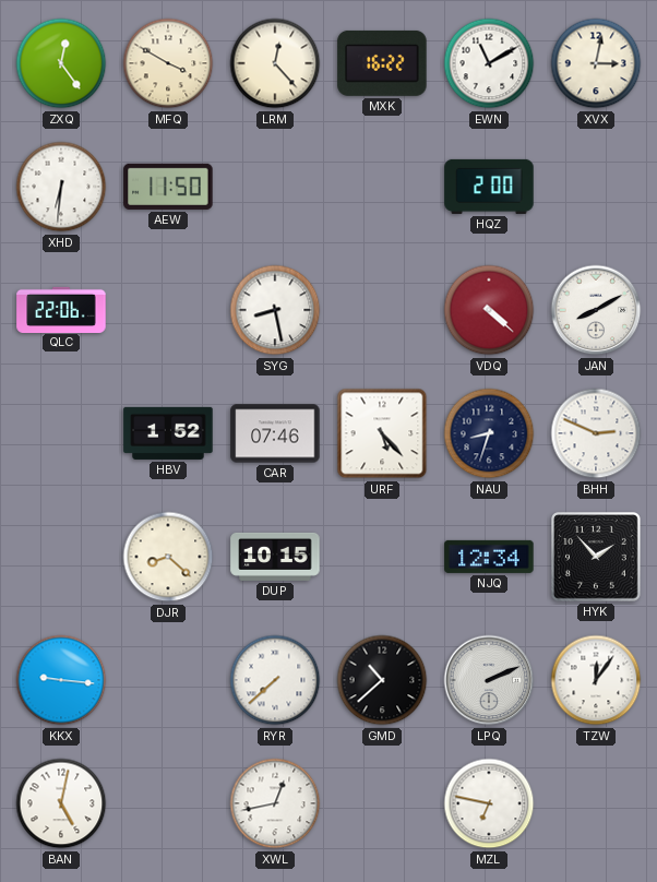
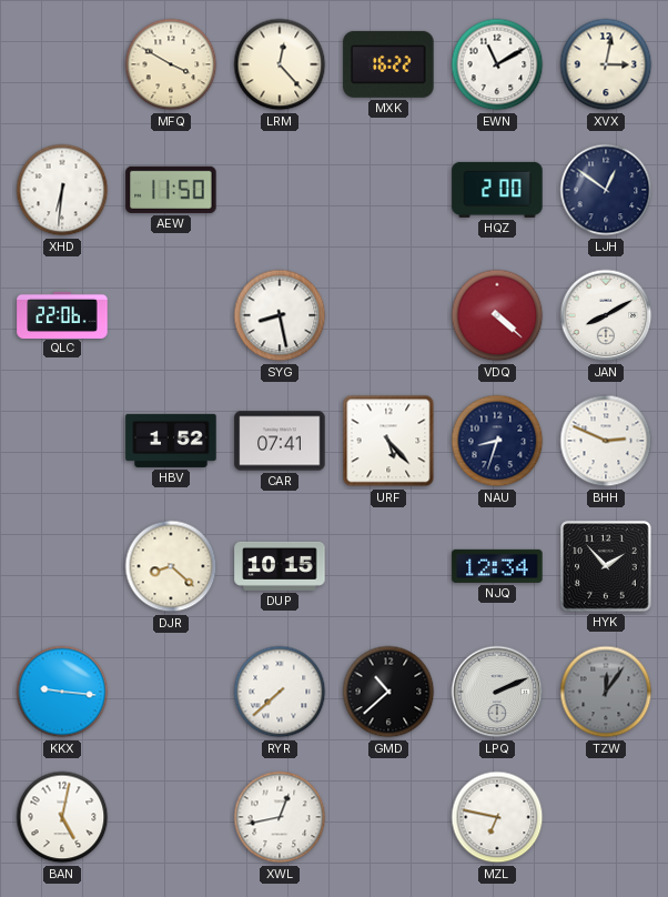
ZXQ: 12:24 -> none
LJH: none -> 12:51
CAR: 07:46 -> 07:41
TZW dial: white -> grey
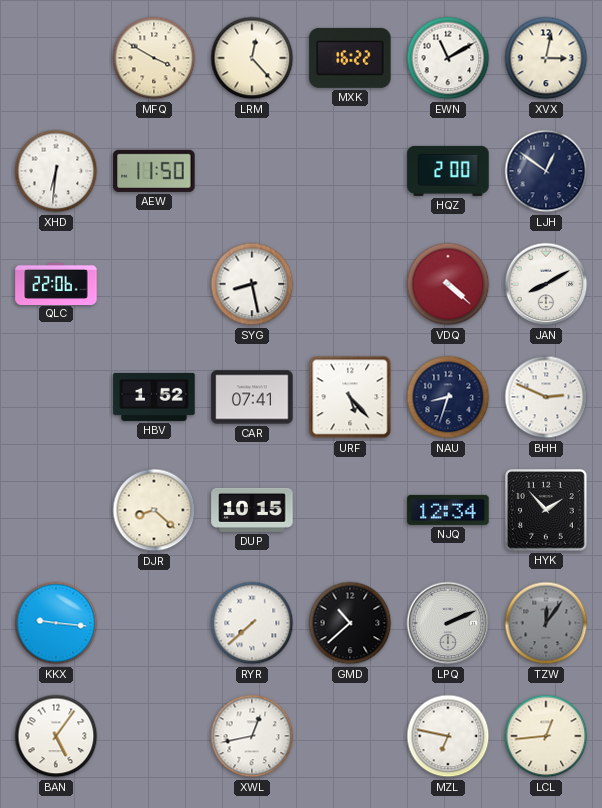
BAN: 5:02 -> 5:06
LCL: none -> 12:44
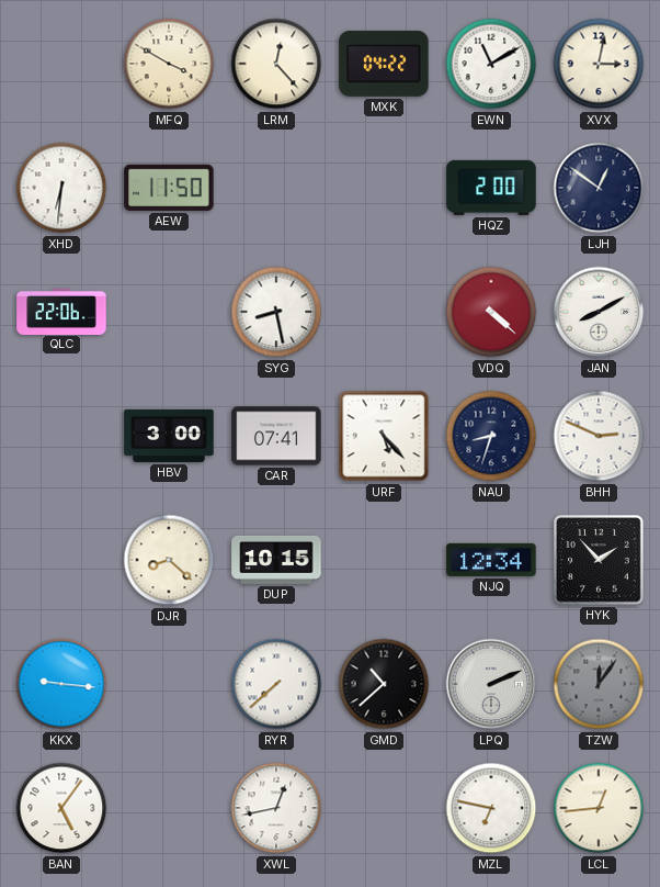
MXK: 16:22 -> 04:22
HBV: 1:52 -> 3:00
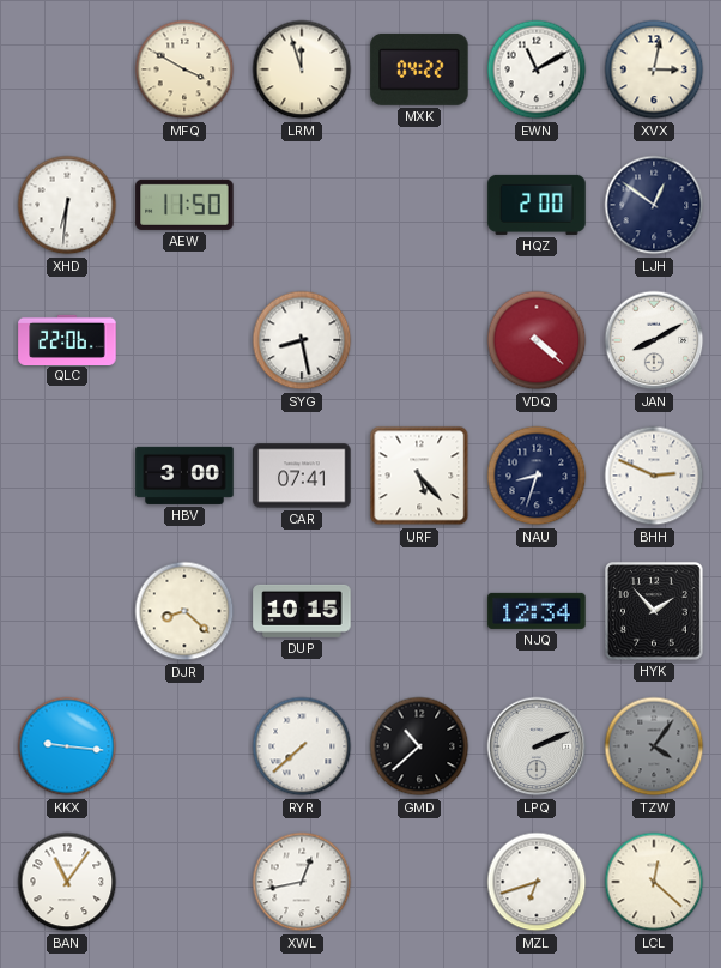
LRM: 12:23 -> 11:57
TZW: 12:06 -> 4:06
BAN: 5:06 -> 11:06
MZL: 6:47 -> 6:42
LCL: 12:44 -> 12:22
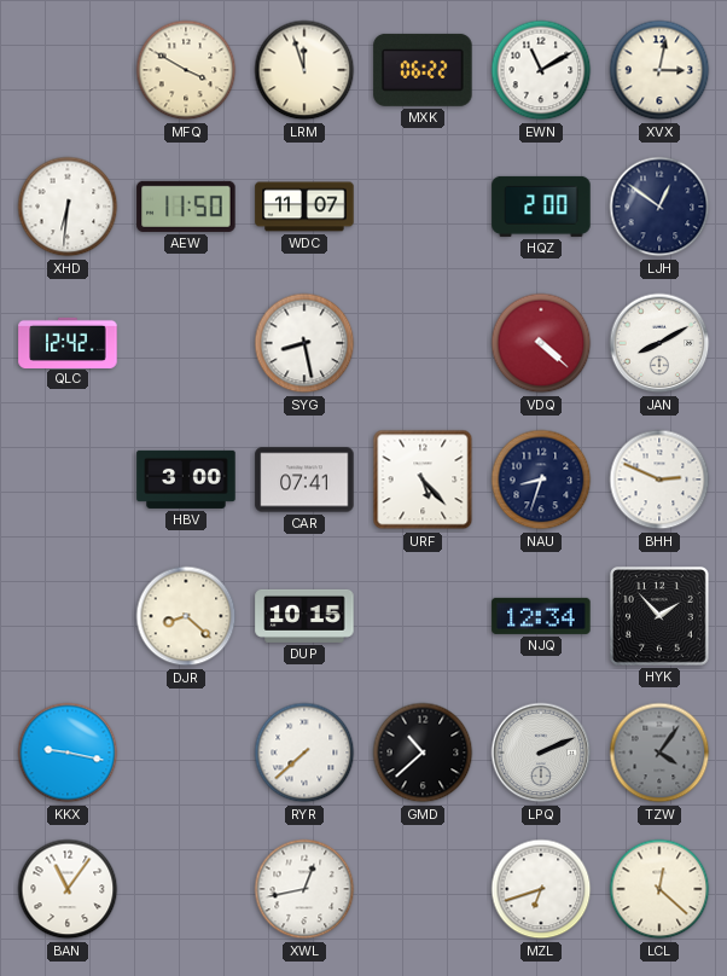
MXK: 04:22 -> 06:22
WDC: none -> 11:07
QLC: 22:06 -> 12:42
KKX: 9:16 -> 9:17
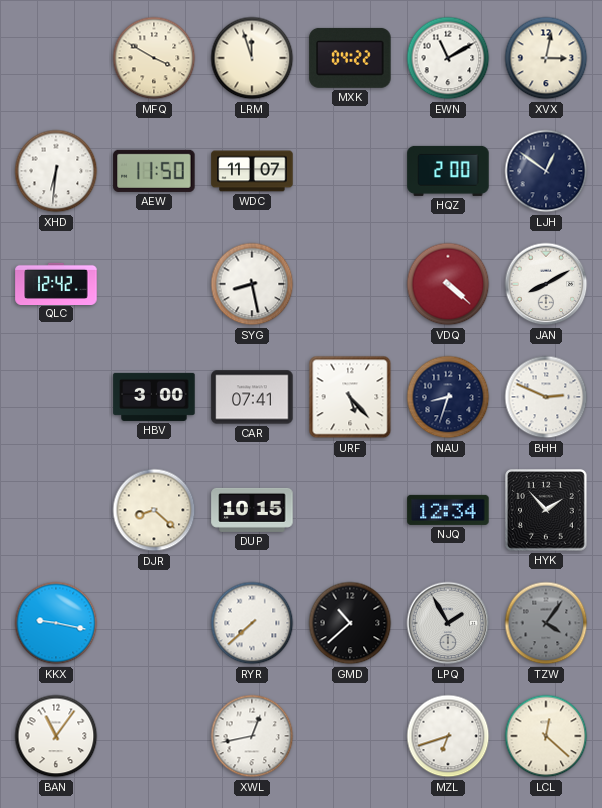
MXK: 06:22 -> 04:22
LPQ: 2:11 -> 1:55
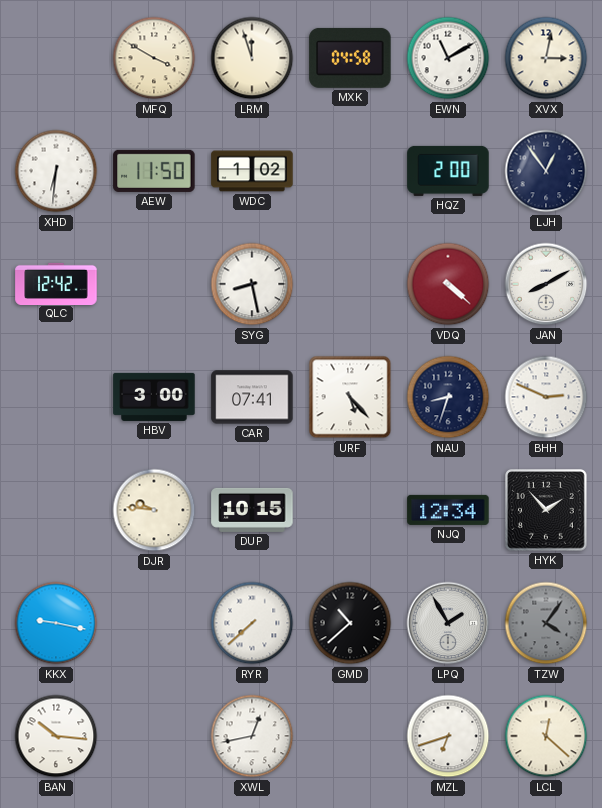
MXK: 04:22 -> 04:58
WDC: 11:07 -> 1:02
LJH: 12:51 -> 12:54
DJR: 8:22 -> 9:46
BAN: 11:06 -> 10:16
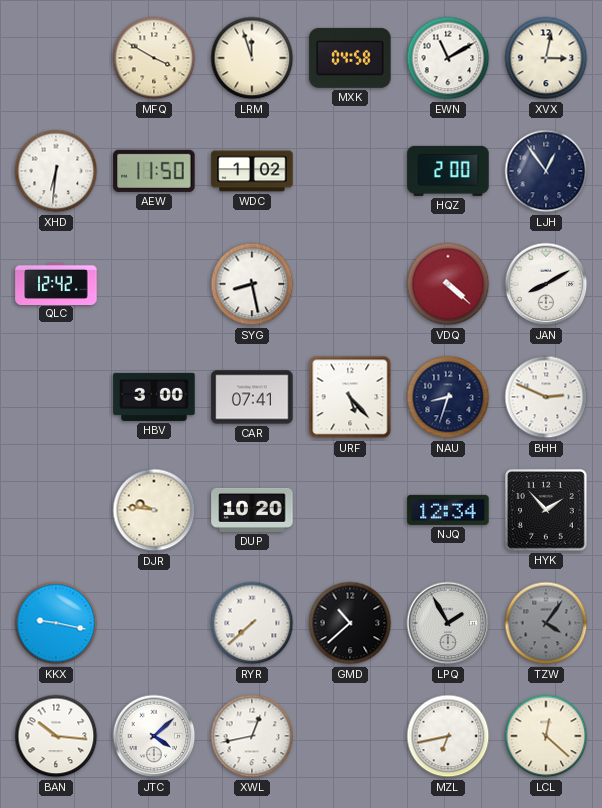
DUP: 10:15 -> 10:20
JTC: none -> 4:08
MZL: 6:42 -> 6:43
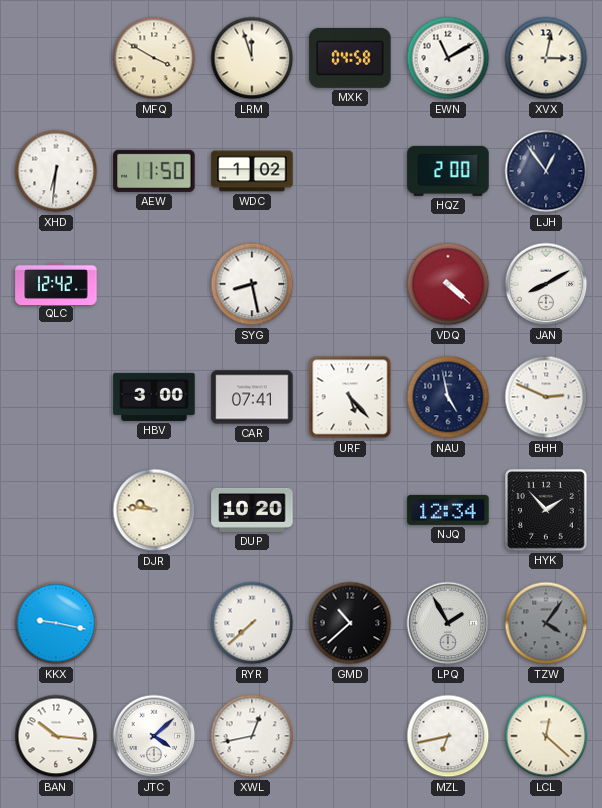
NAU: 8:33 -> 4:58
